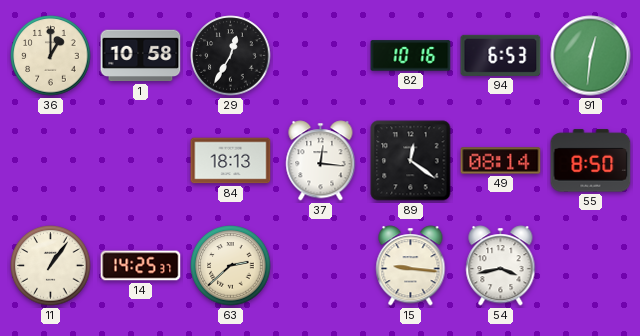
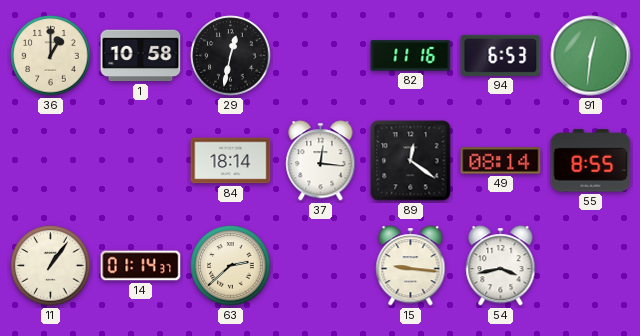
29: 12:35 -> 12:32
82: 10:16 -> 11:16
84: 18:13 -> 18:14
55: 8:50 -> 8:55
14: 14:25 -> 01:14
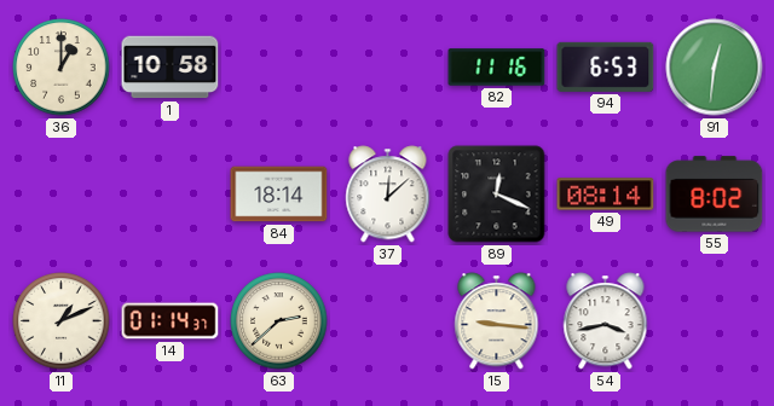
29: 12:32 -> none
37: 12:16 -> 12:08
89: 12:21 -> 12:19
55: 8:55 -> 8:02
11: 1:06 -> 1:11
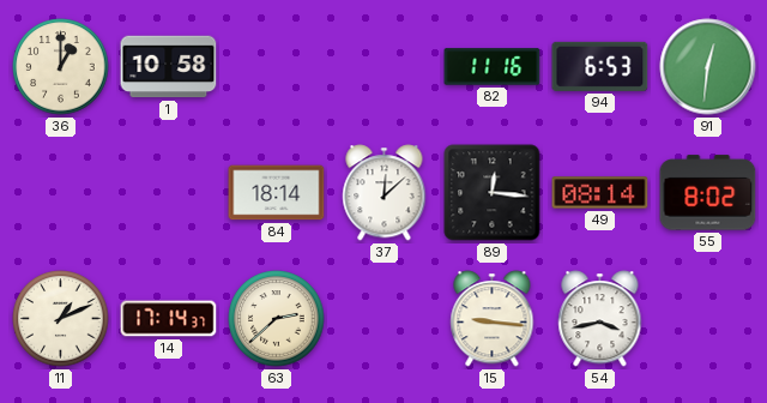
89: 12:19 -> 12:16
14: 01:14 -> 17:14
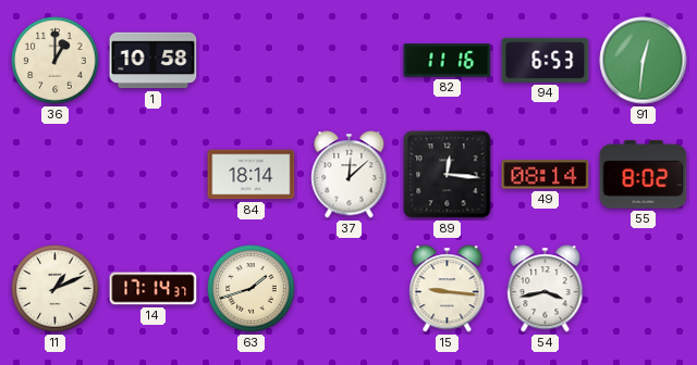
63: 2:38 -> 1:42
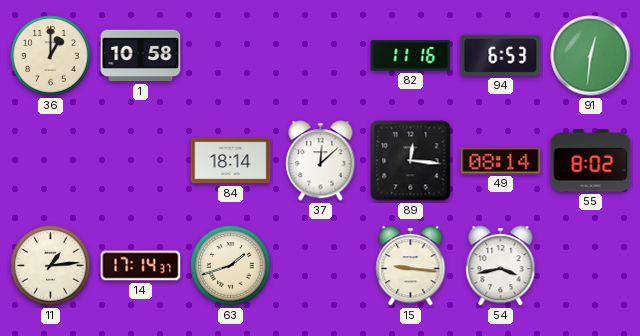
11: 1:11 -> 1:14
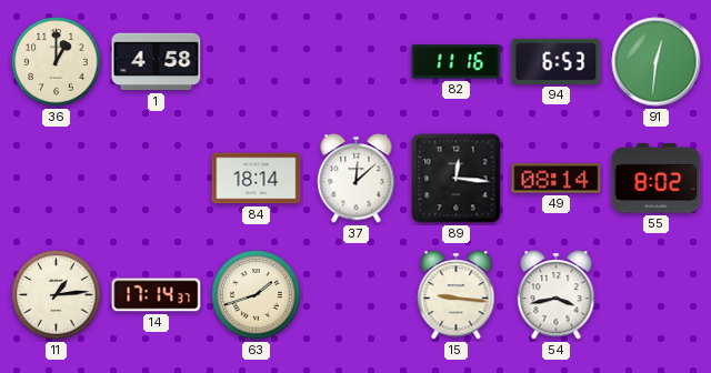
1: 10:58 -> 4:58
